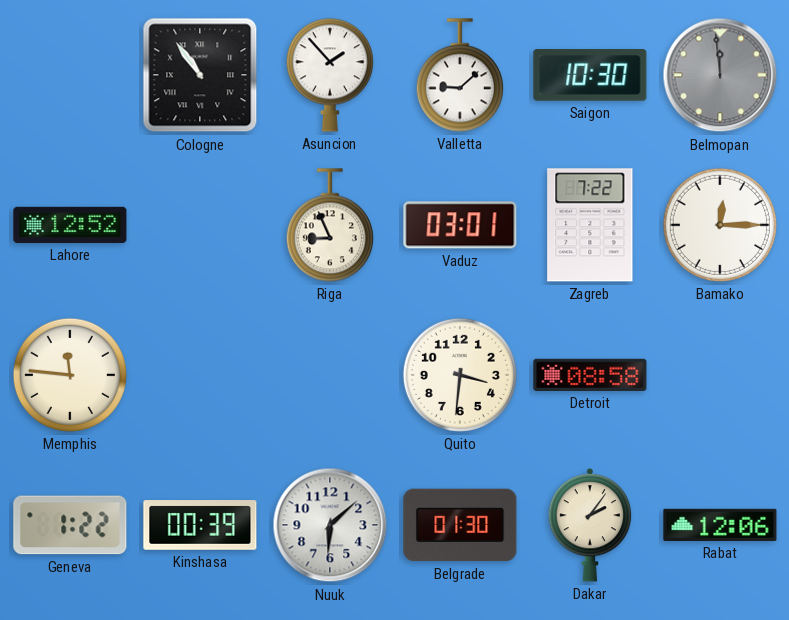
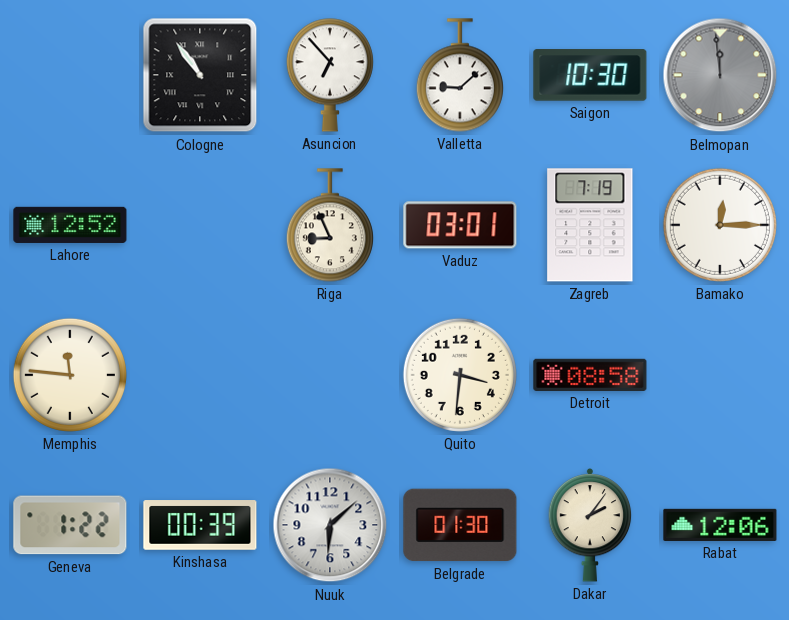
Asuncion: 1:53 -> 6:53
Zagreb: 7:22 -> 7:19
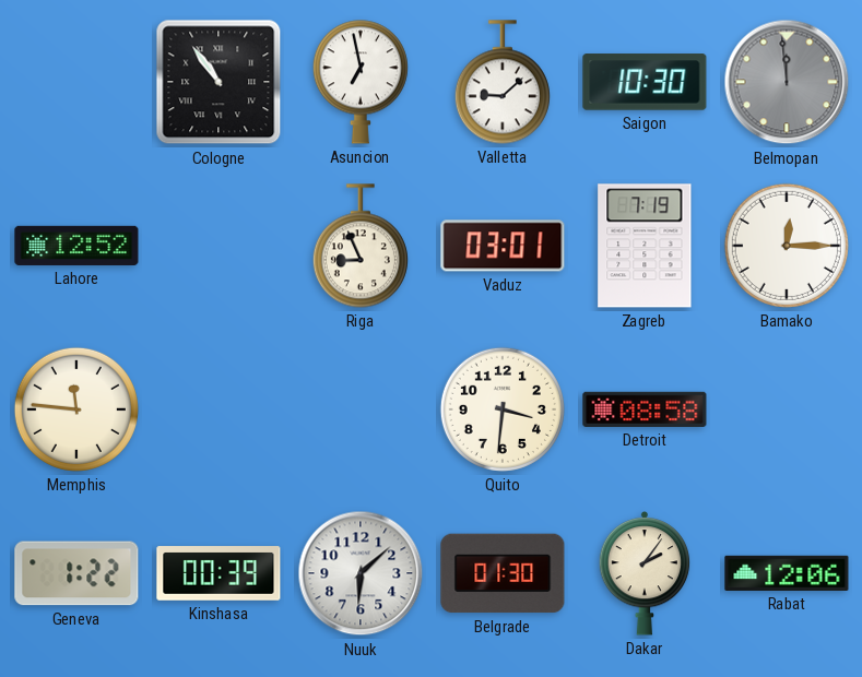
Asuncion: 6:53 -> 6:58
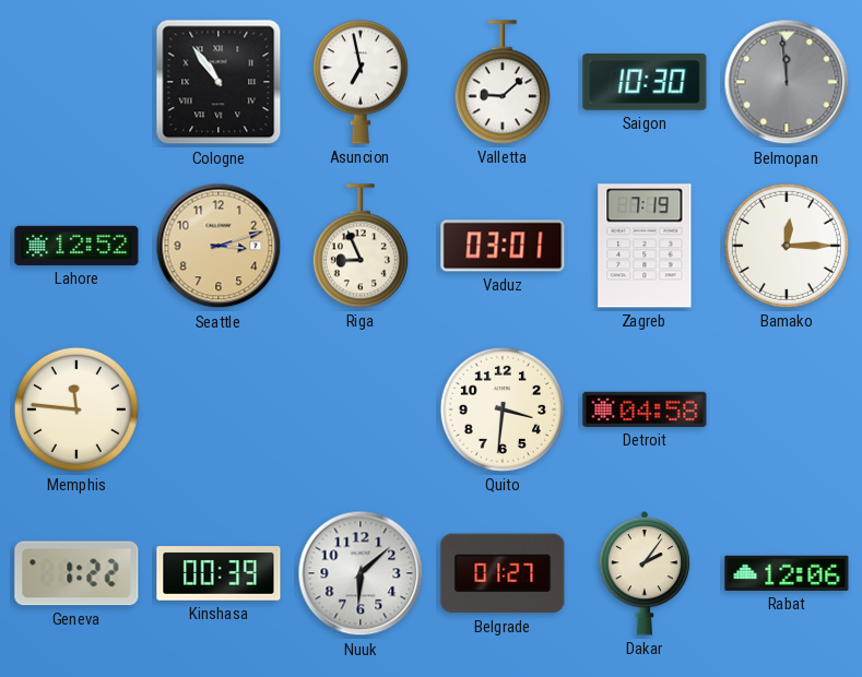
Seattle: none -> 3:12
Detroit: 08:58 -> 04:58
Belgrade: 01:30 -> 01:27
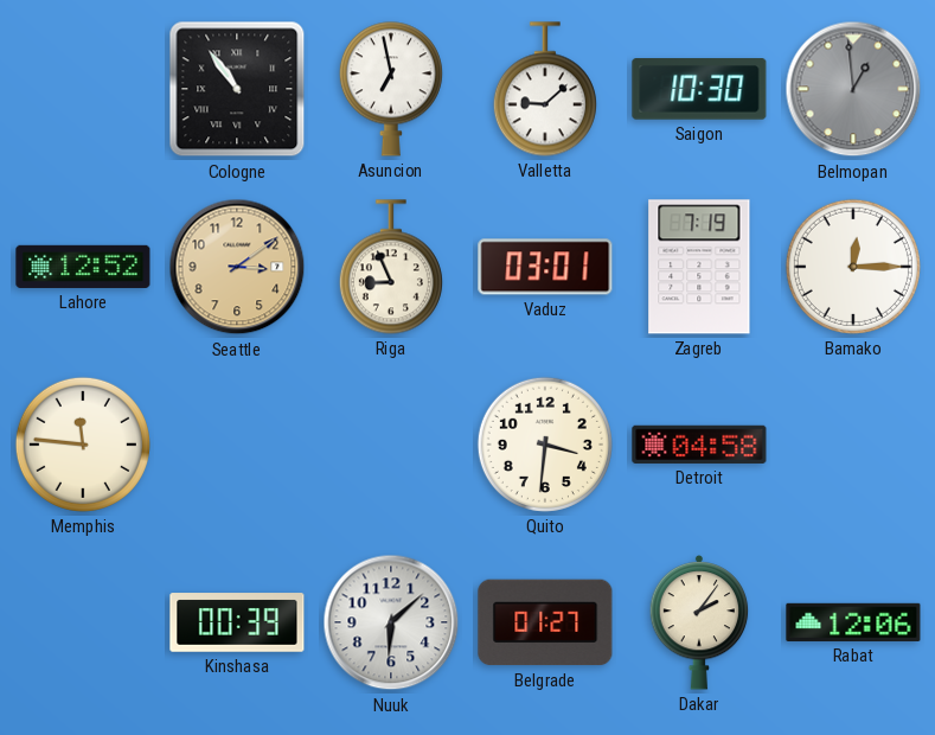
Belmopan: 11:59 -> 12:59
Seattle: 3:12 -> 3:09
Geneva: 1:22 -> none
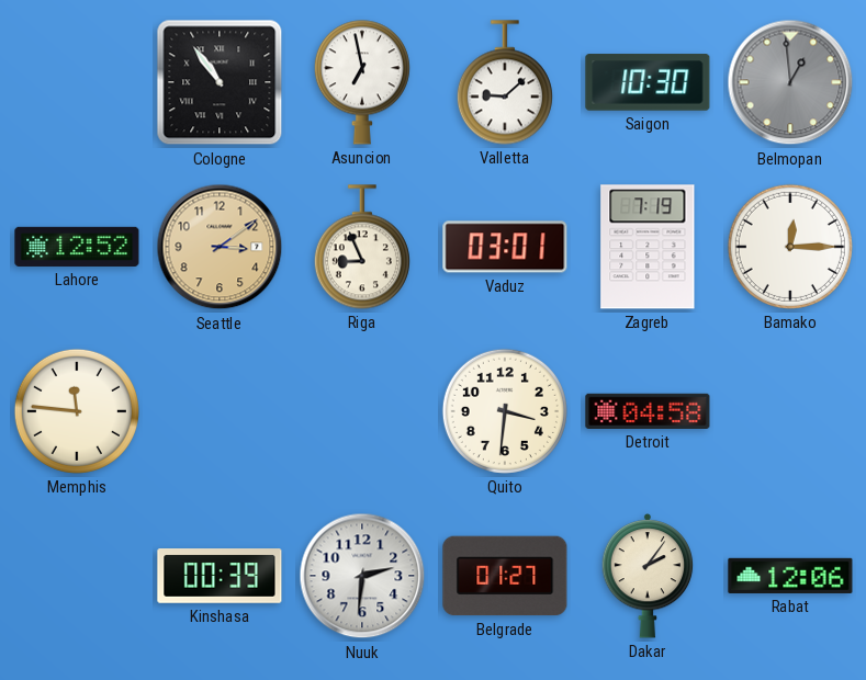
Nuuk: 6:08 -> 2:31
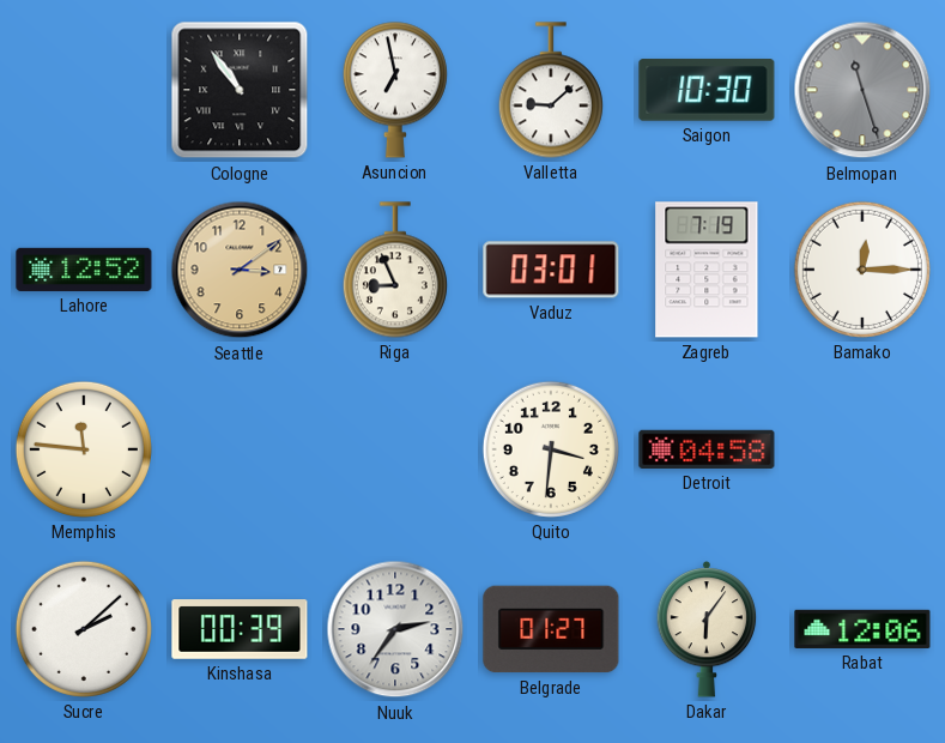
Belmopan: 12:59 -> 11:27
Sucre: none -> 2:08
Nuuk: 2:31 -> 2:36
Dakar: 2:06 -> 6:06
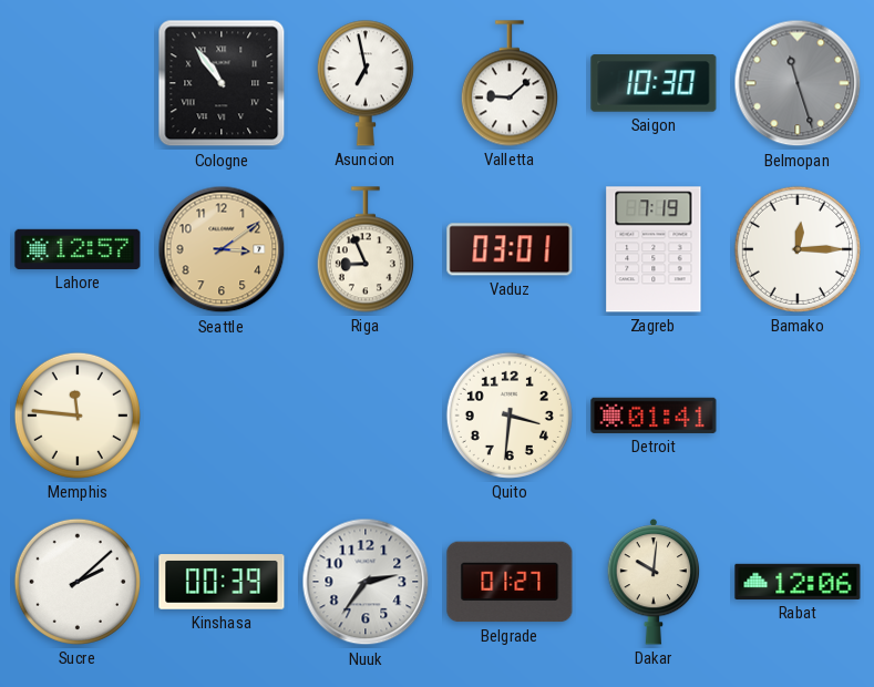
Lahore: 12:52 -> 12:57
Detroit: 04:58 -> 01:41
Dakar: 6:06 -> 10:01
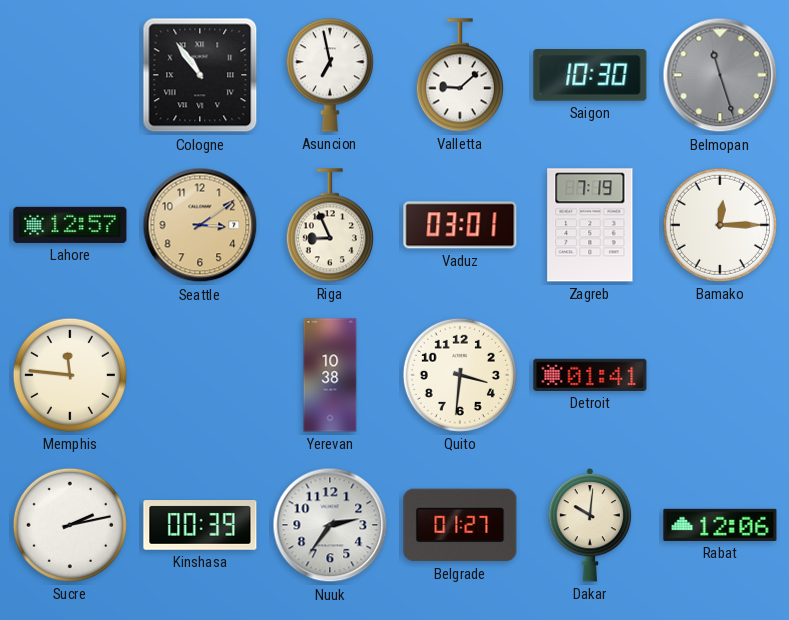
Yerevan: none -> 10:38
Sucre: 2:08 -> 2:13
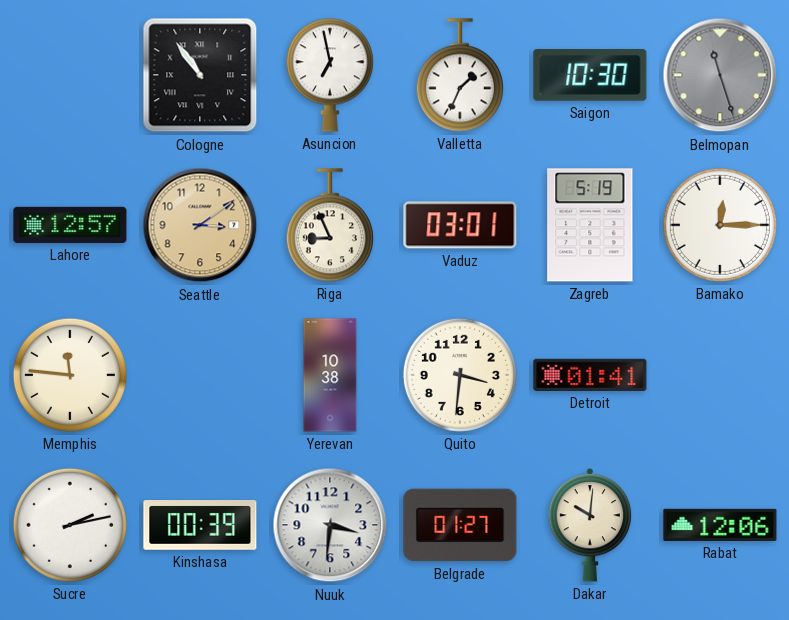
Valletta: 9:08 -> 1:34
Zagreb: 7:19 -> 5:19
Nuuk: 2:36 -> 3:31
